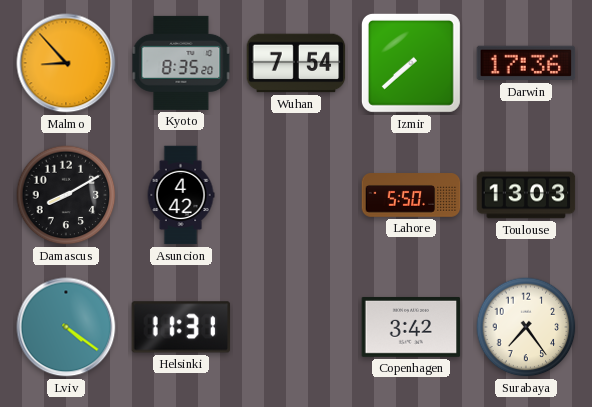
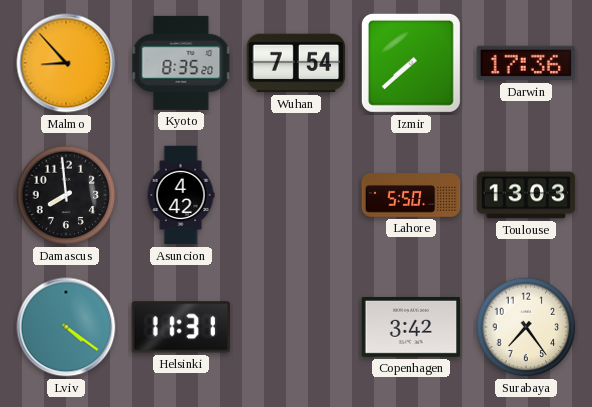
Damascus: 8:10 -> 7:59
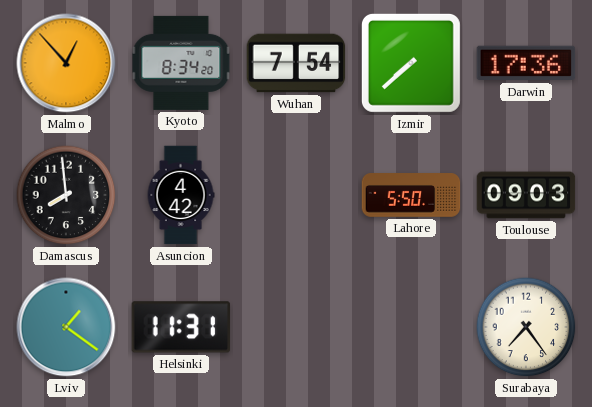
Malmo: 8:53 -> 12:53
Kyoto: 8:35 -> 8:34
Toulouse: 13:03 -> 09:03
Lviv: 4:21 -> 1:21
Copenhagen: 3:42 -> none
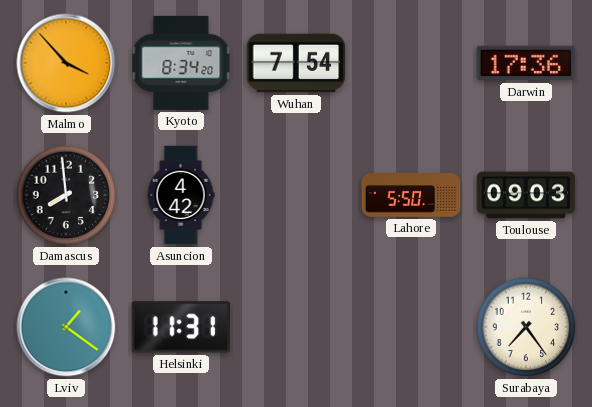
Malmo: 12:53 -> 3:53
Izmir: 7:38 -> none
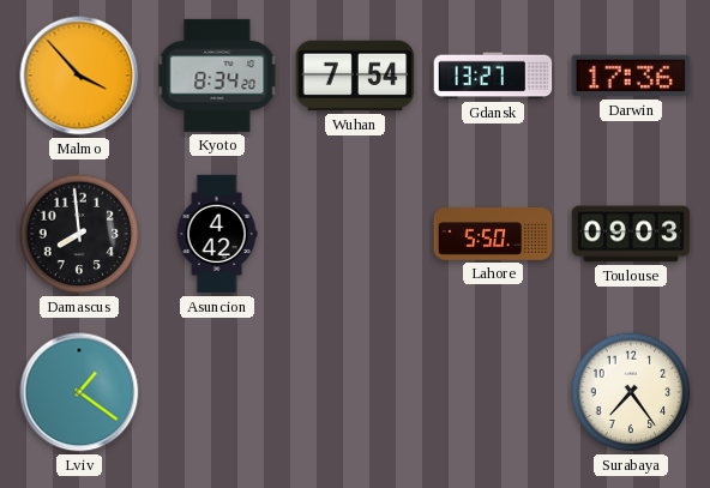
Gdansk: none -> 13:27
Helsinki: 11:31 -> none
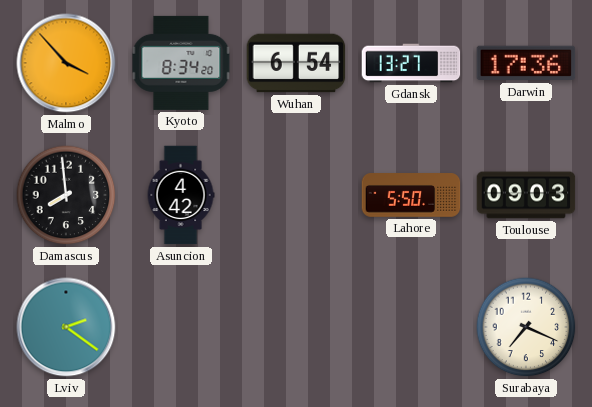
Wuhan: 7:54 -> 6:54
Lviv: 1:21 -> 2:21
Surabaya: 7:24 -> 7:19
